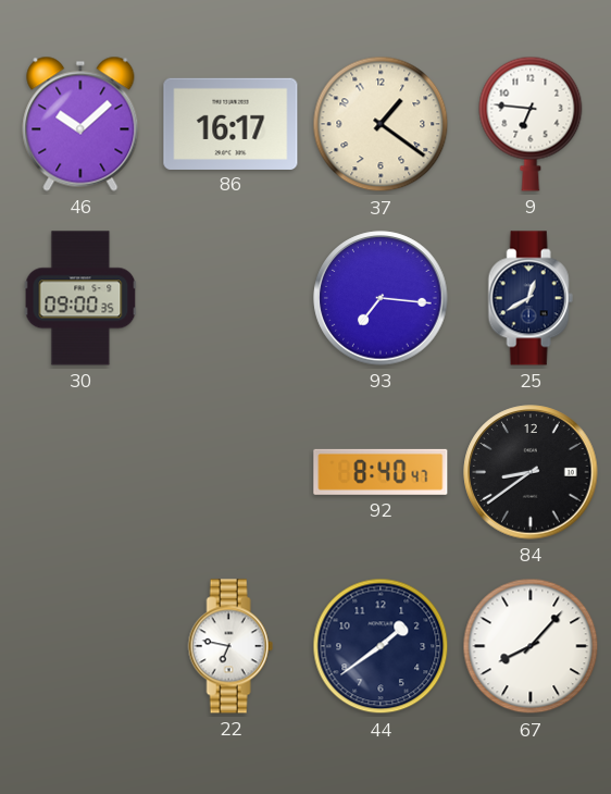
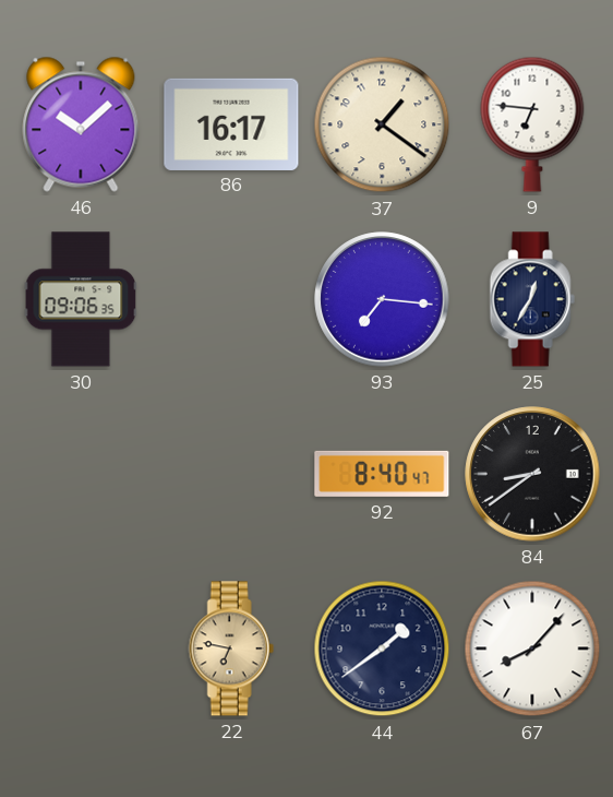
30: 09:00 -> 09:06
25: 12:40 -> 12:35
22 dial: white -> champagne
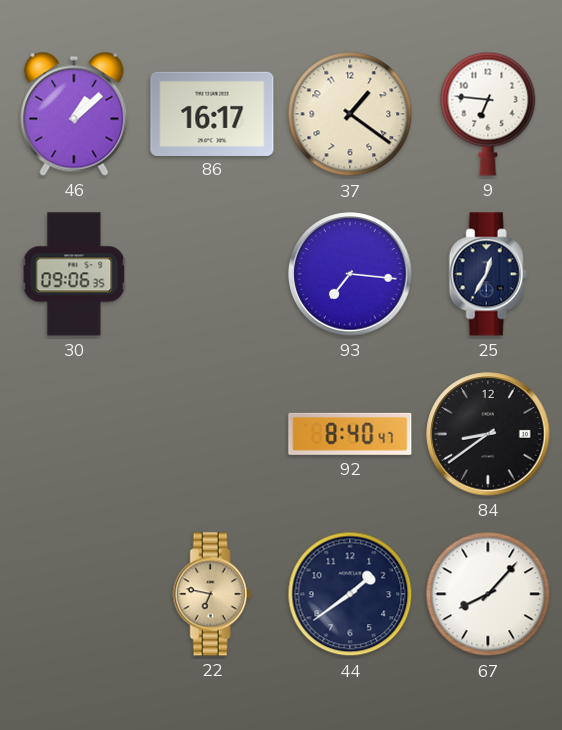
46: 10:08 -> 1:08
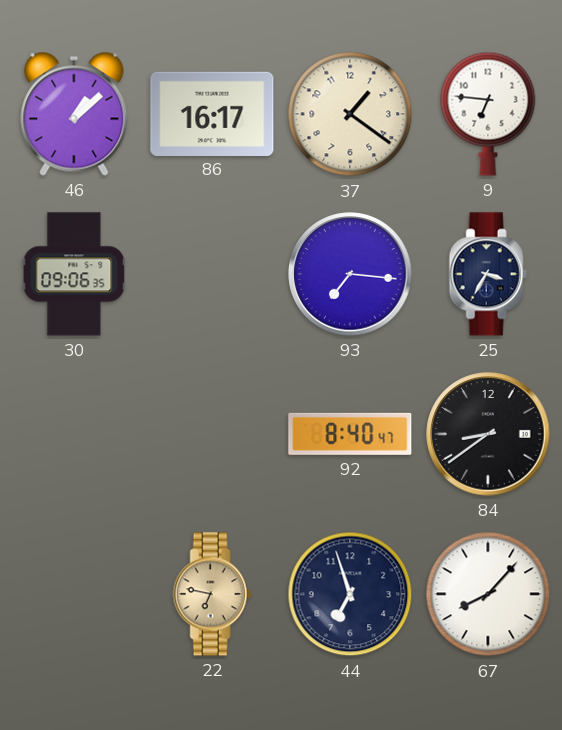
25: 12:35 -> 3:35
44: 1:39 -> 6:57
